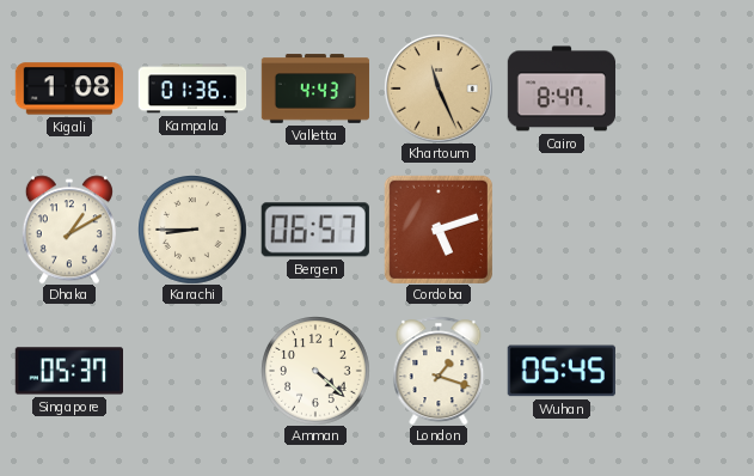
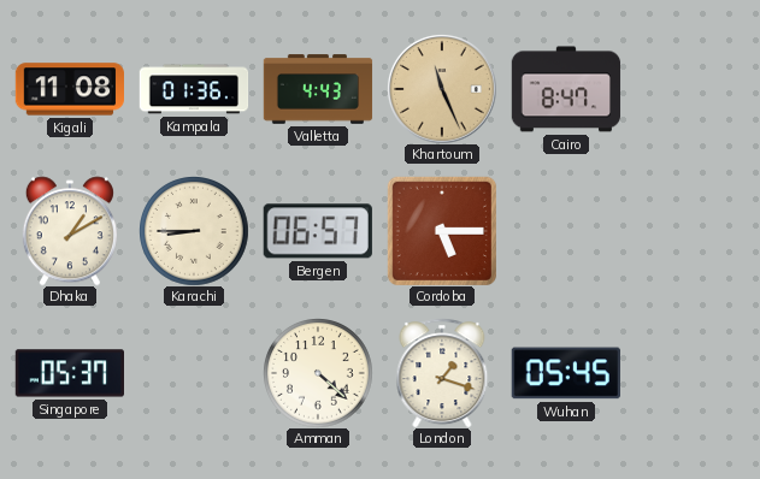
Kigali: 1:08 -> 11:08
Cordoba: 5:12 -> 5:15
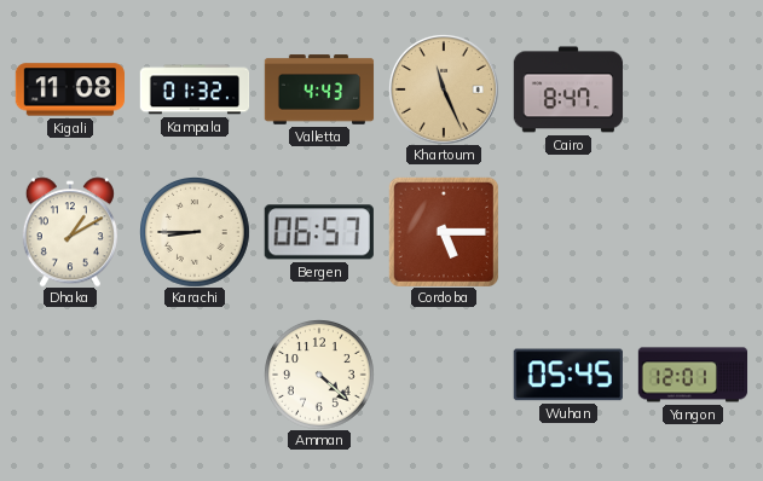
Kampala: 01:36 -> 01:32
Singapore: 05:37 -> none
London: 1:18 -> none
Yangon: none -> 12:01
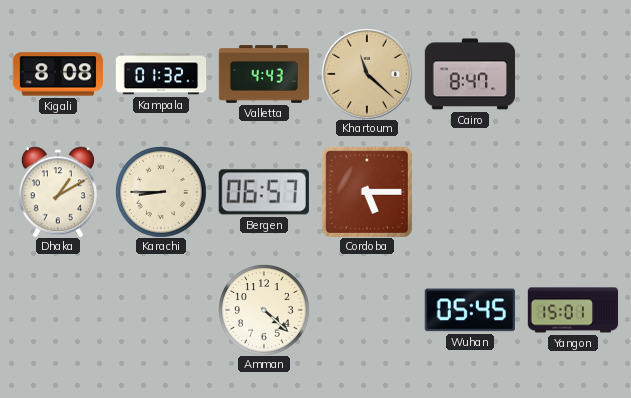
Kigali: 11:08 -> 8:08
Khartoum: 11:26 -> 11:22
Yangon: 12:01 -> 15:01
